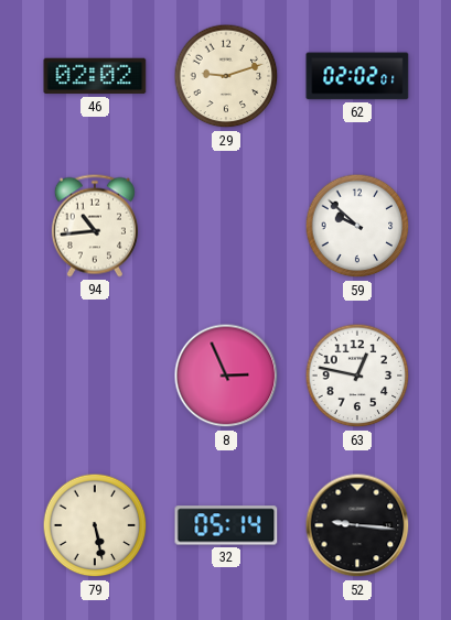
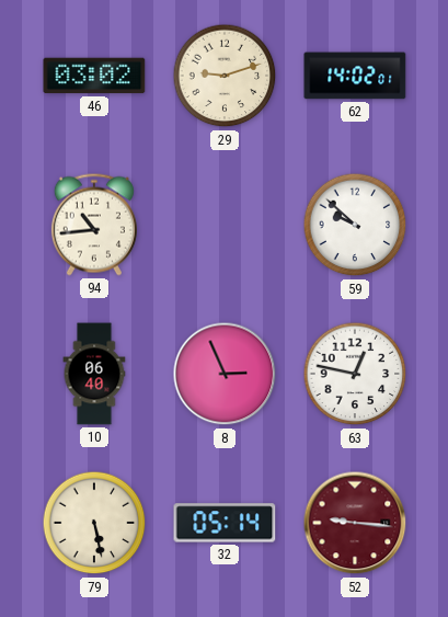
46: 02:02 -> 03:02
62: 02:02 -> 14:02
10: none -> 06:40
52 dial: black -> burgundy
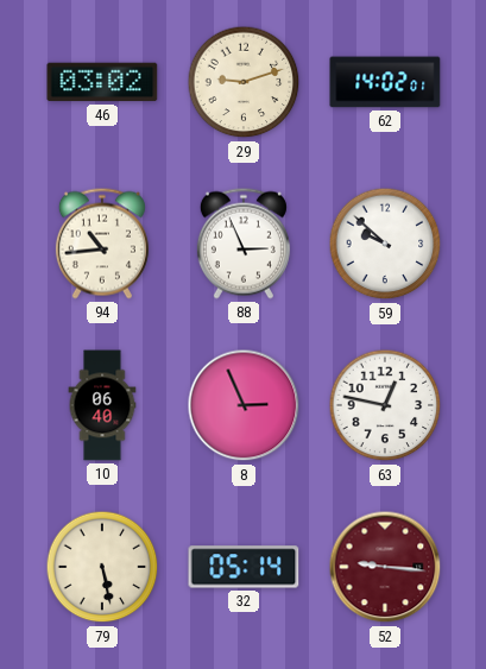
88: none -> 2:56
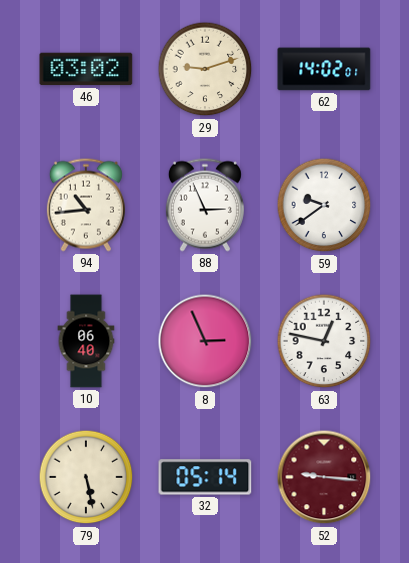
59: 9:52 -> 9:39
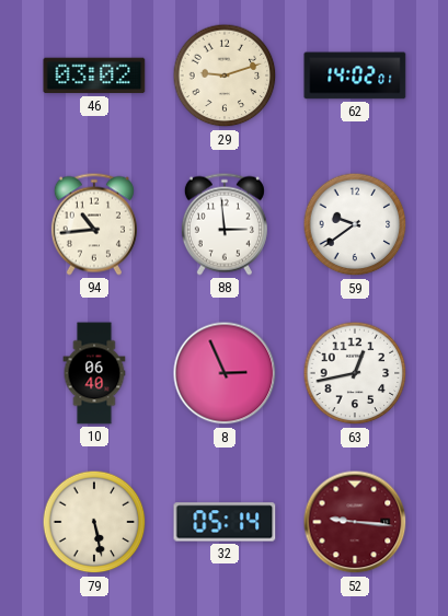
88: 2:56 -> 2:59
63: 12:47 -> 12:43
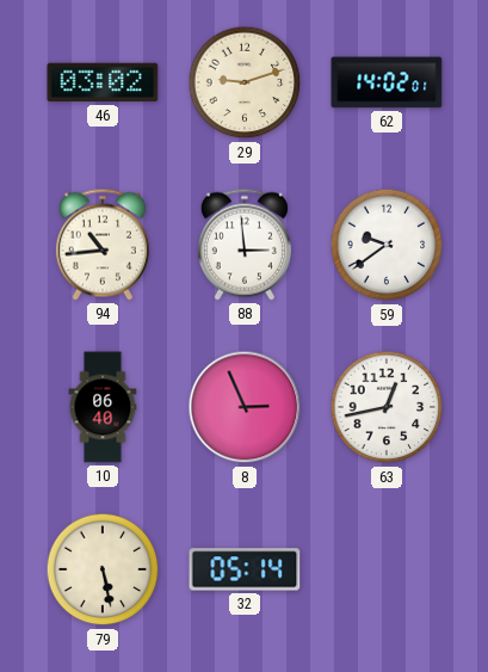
52: 9:16 -> none
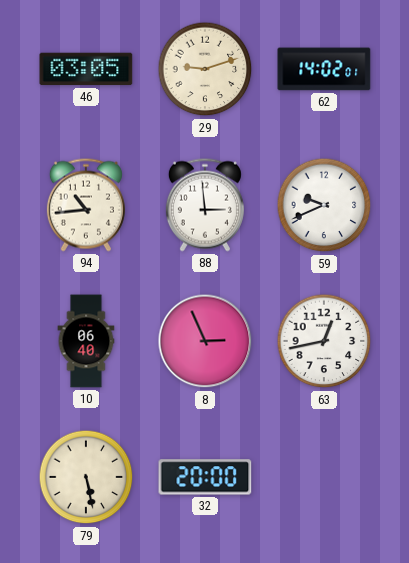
46: 03:02 -> 03:05
59: 9:39 -> 9:41
32: 05:14 -> 20:00
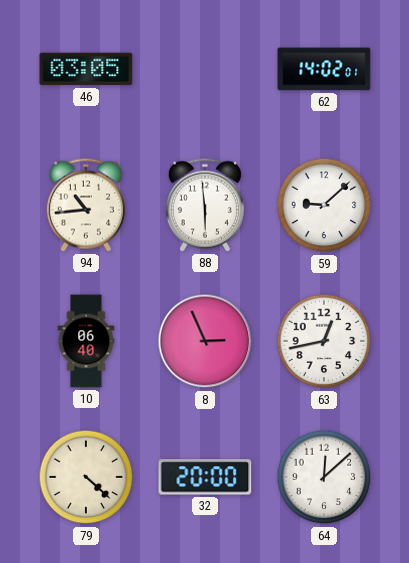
29: 9:12 -> none
88: 2:59 -> 5:59
59: 9:41 -> 9:08
79: 5:28 -> 4:22
64: none -> 12:08
